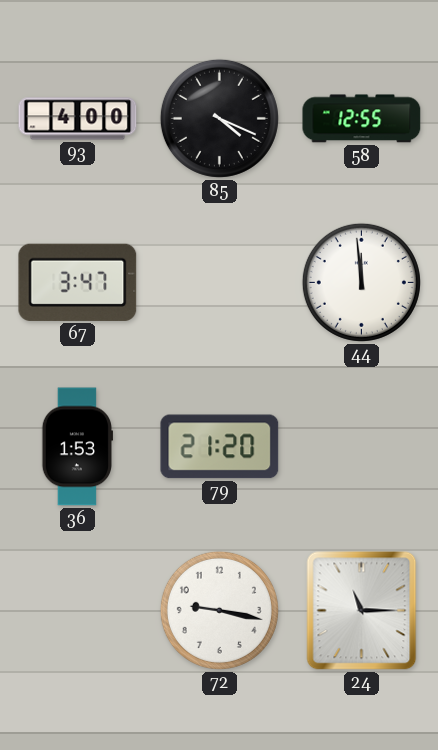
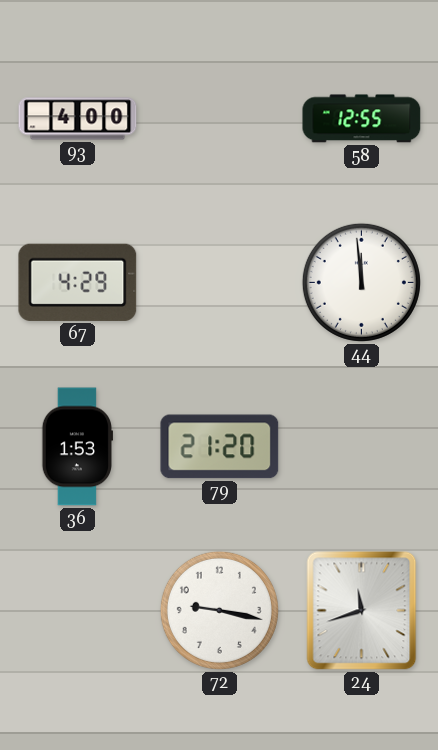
85: 4:19 -> none
67: 3:47 -> 4:29
24: 11:15 -> 11:42
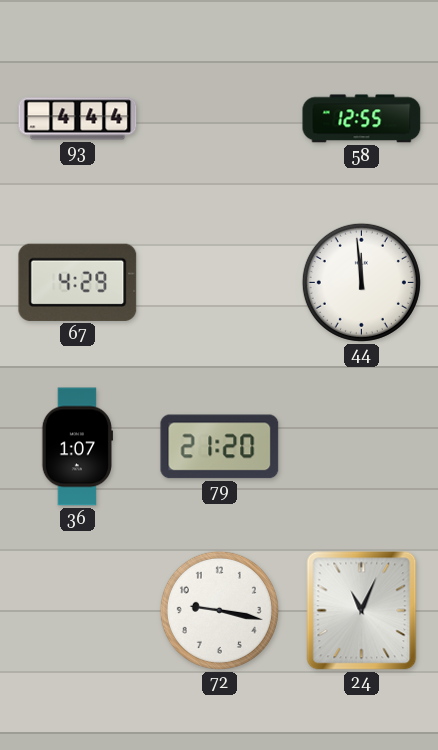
93: 4:00 -> 4:44
36: 1:53 -> 1:07
24: 11:42 -> 11:04
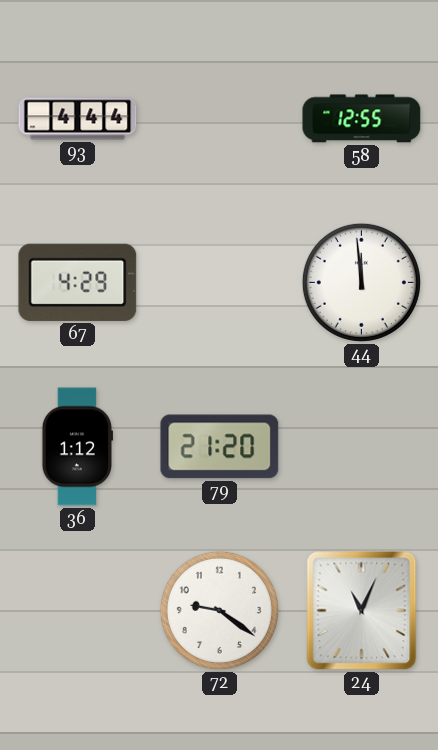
36: 1:07 -> 1:12
72: 9:17 -> 9:21
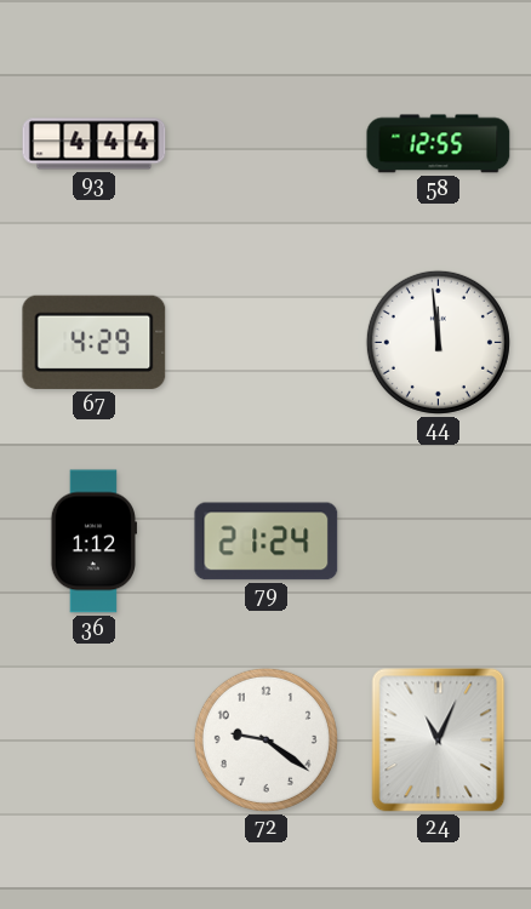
79: 21:20 -> 21:24
